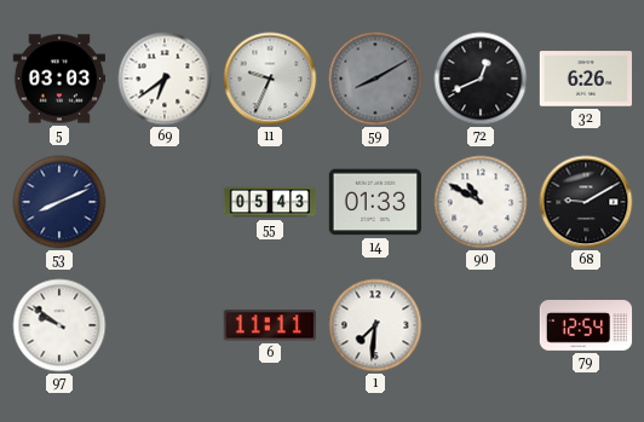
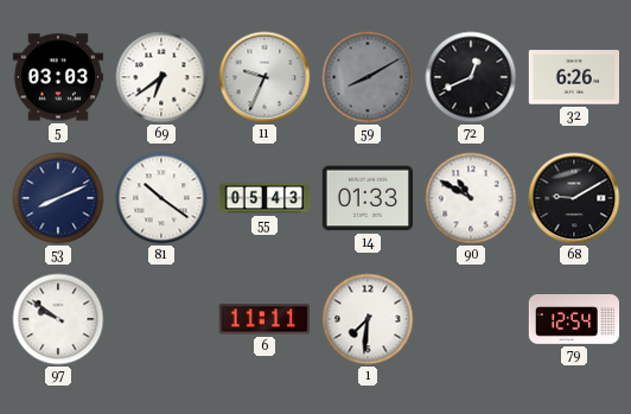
81: none -> 10:21
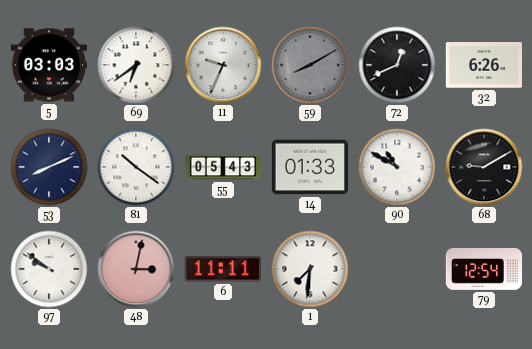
48: none -> 3:02
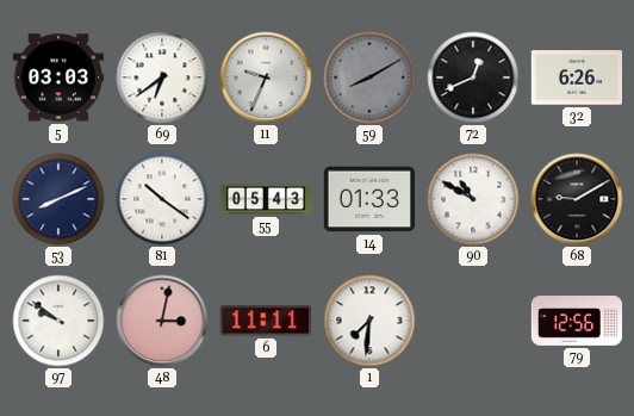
79: 12:54 -> 12:56
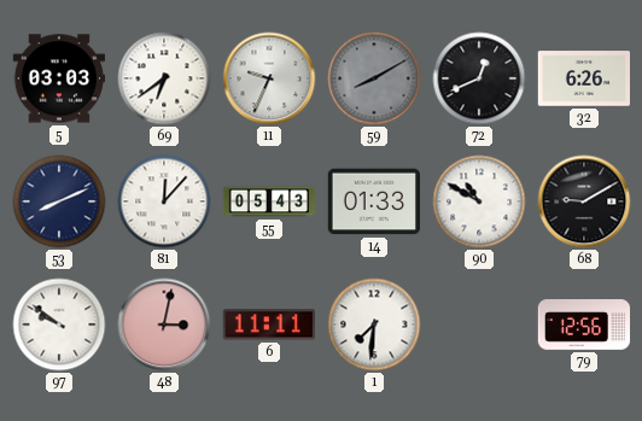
81: 10:21 -> 12:07
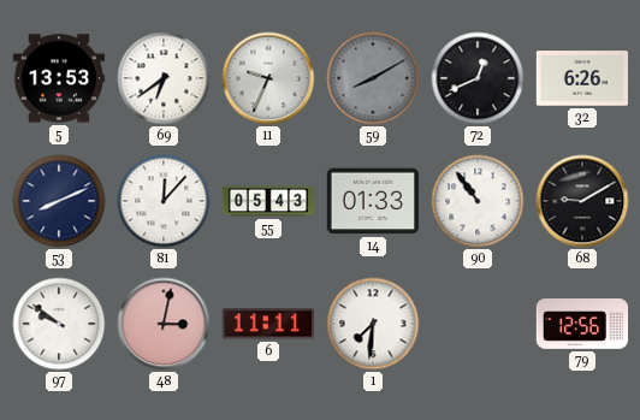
5: 03:03 -> 13:53
90: 10:50 -> 10:54
